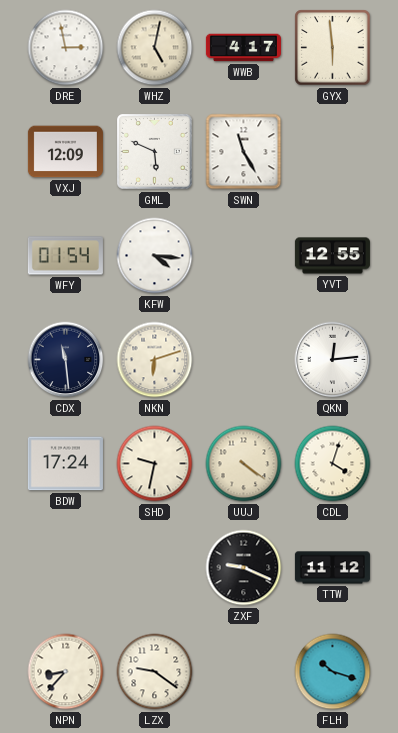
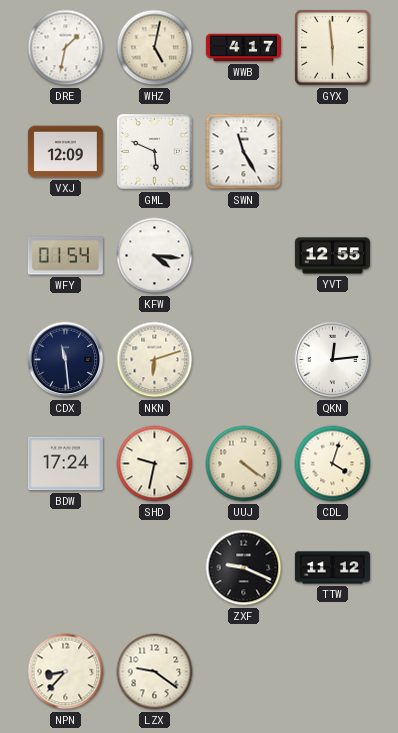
DRE: 2:58 -> 1:32
FLH: 10:18 -> none
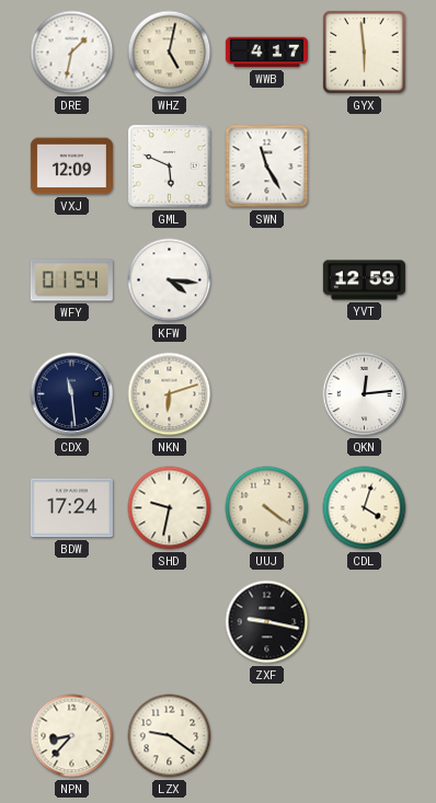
YVT: 12:55 -> 12:59
ZXF: 9:19 -> 9:17
TTW: 11:12 -> none
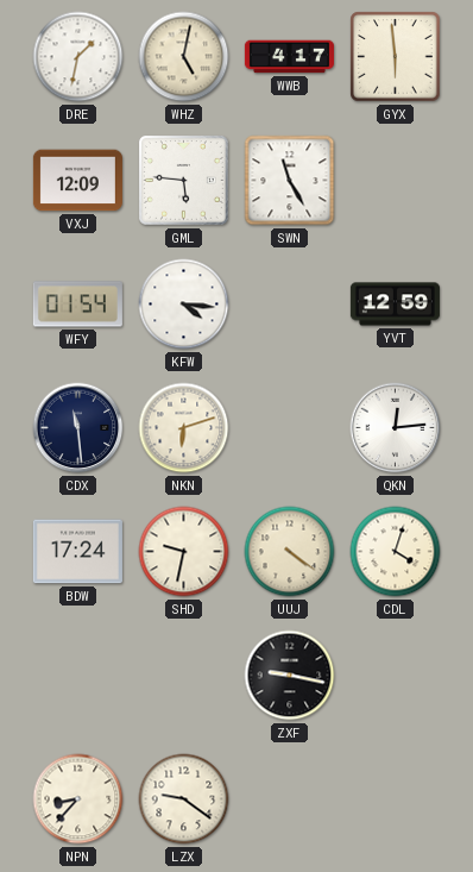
GML: 5:49 -> 5:46
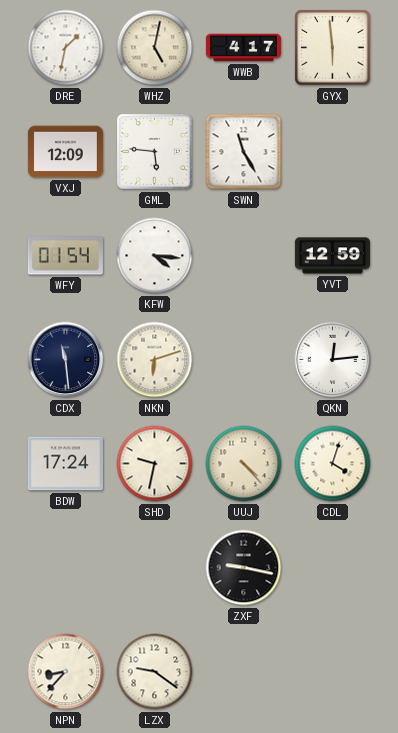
UUJ: 4:21 -> 4:23
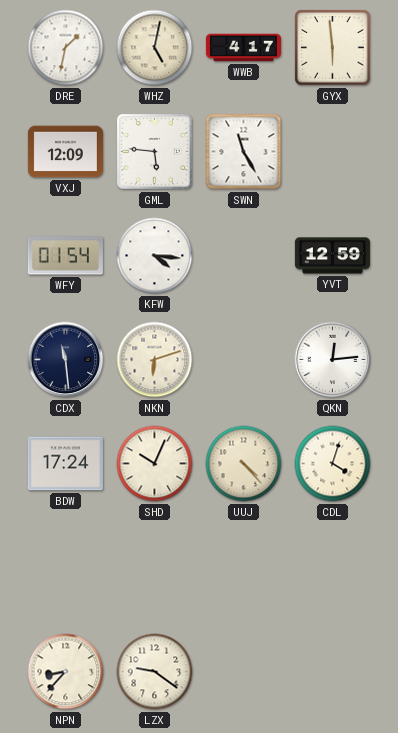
SHD: 9:32 -> 10:04
ZXF: 9:17 -> none
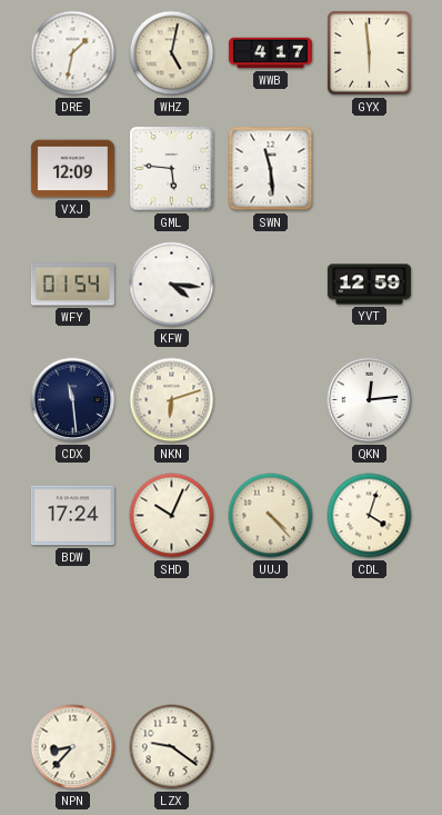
SWN: 11:25 -> 11:29
